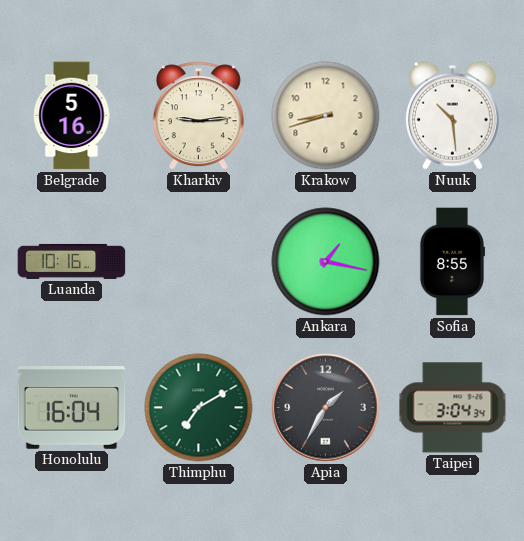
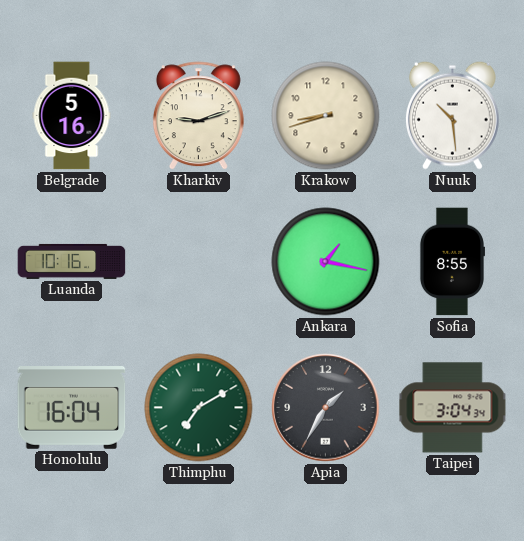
Kharkiv: 9:14 -> 9:12
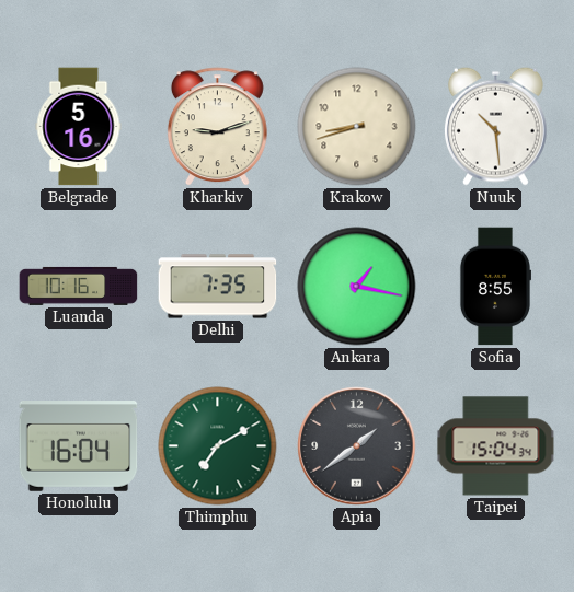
Delhi: none -> 7:35
Apia: 1:35 -> 1:39
Taipei: 3:04 -> 15:04
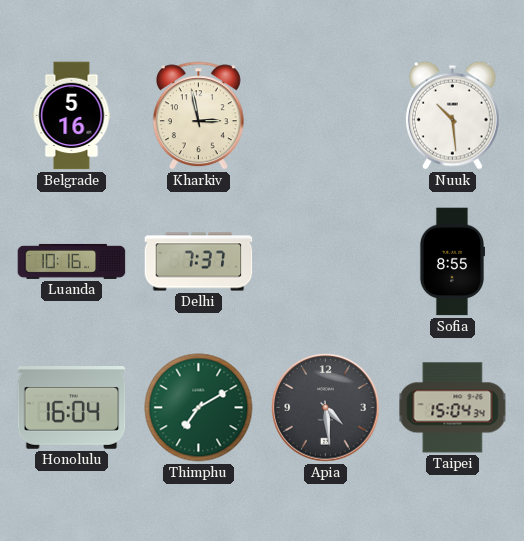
Kharkiv: 9:12 -> 2:58
Krakow: 8:42 -> none
Delhi: 7:35 -> 7:37
Ankara: 1:17 -> none
Apia: 1:39 -> 4:29
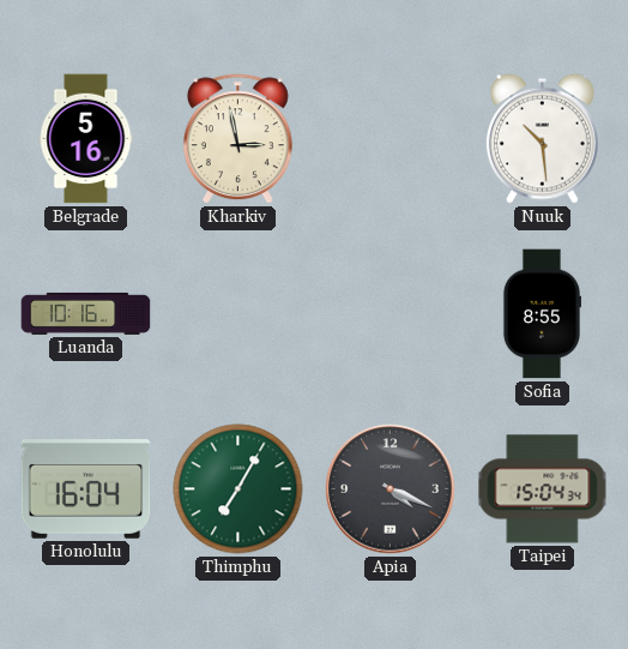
Delhi: 7:37 -> none
Thimphu: 7:10 -> 7:05
Apia: 4:29 -> 4:19
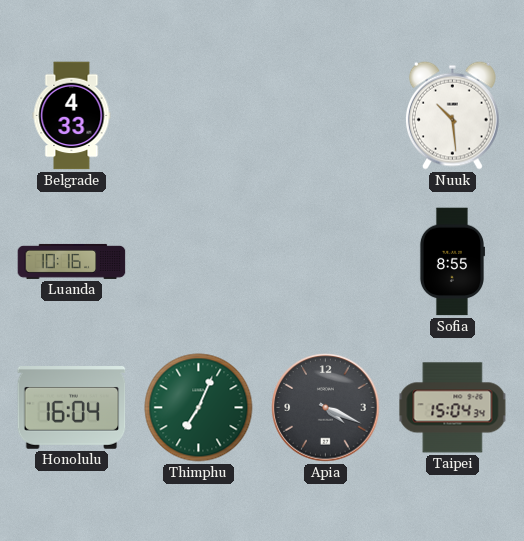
Belgrade: 5:16 -> 4:33
Kharkiv: 2:58 -> none
Thimphu: 7:05 -> 7:04
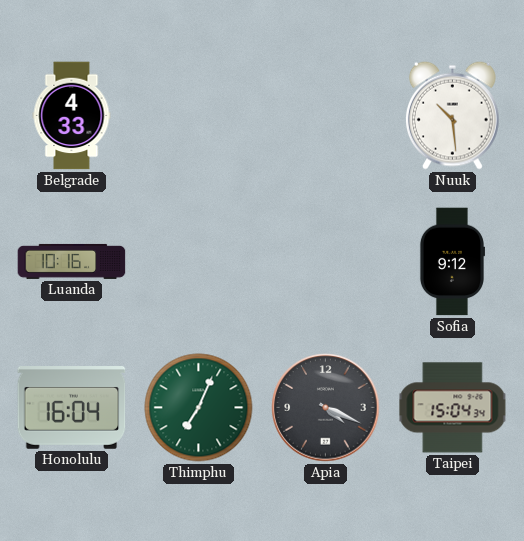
Sofia: 8:55 -> 9:12
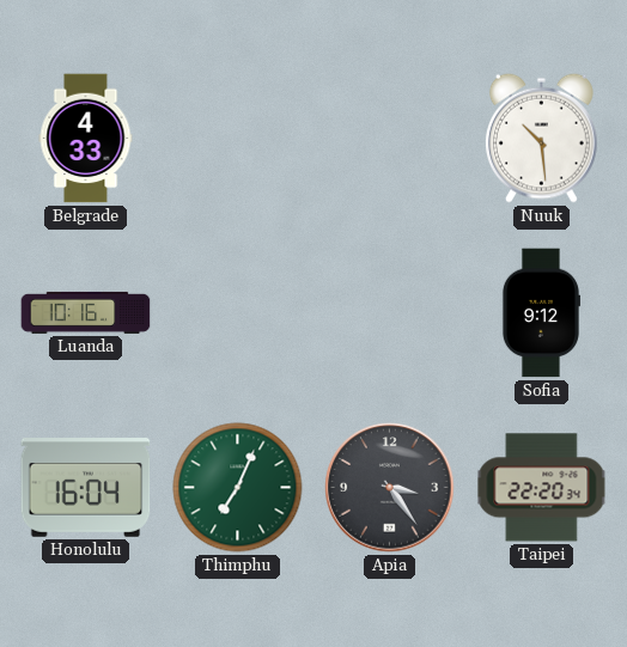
Apia: 4:19 -> 3:24
Taipei: 15:04 -> 22:20
